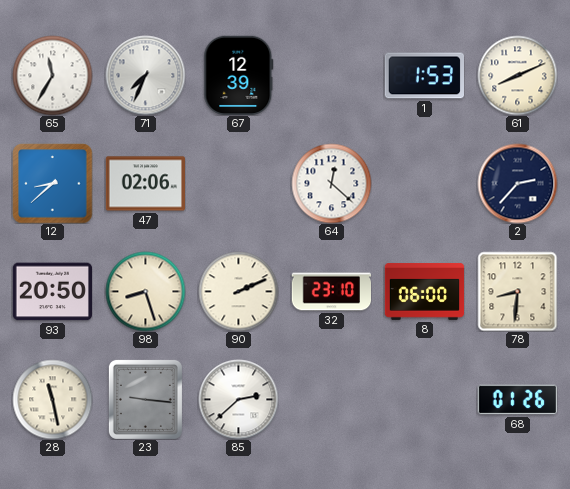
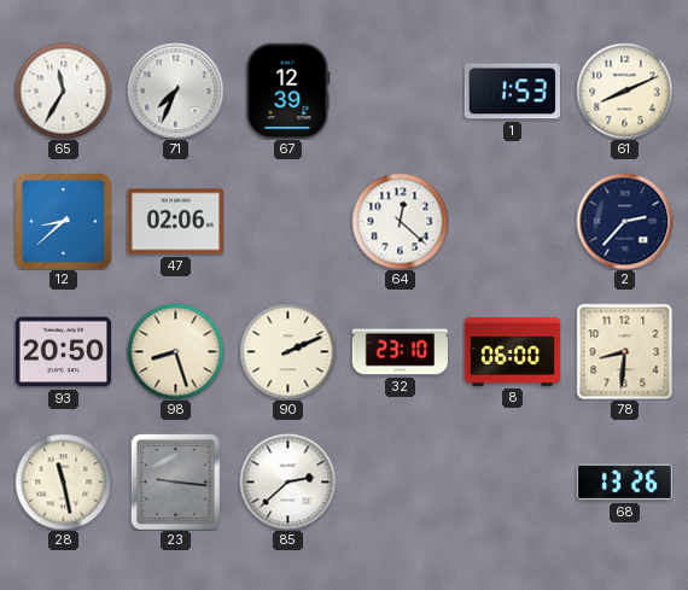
68: 01:26 -> 13:26
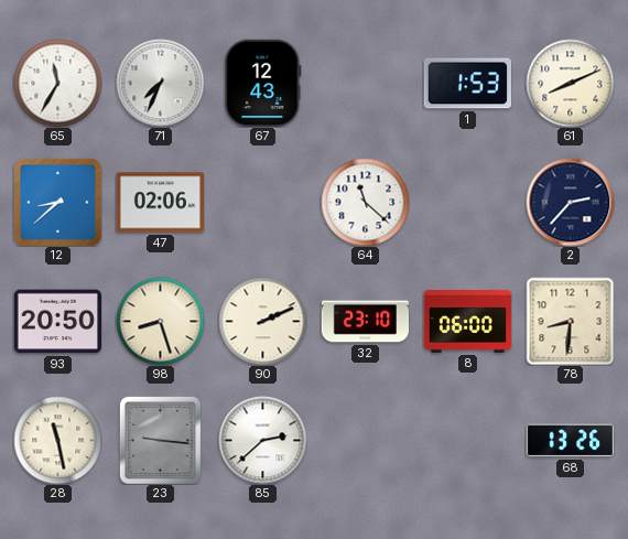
67: 12:39 -> 12:43
64: 12:22 -> 11:22
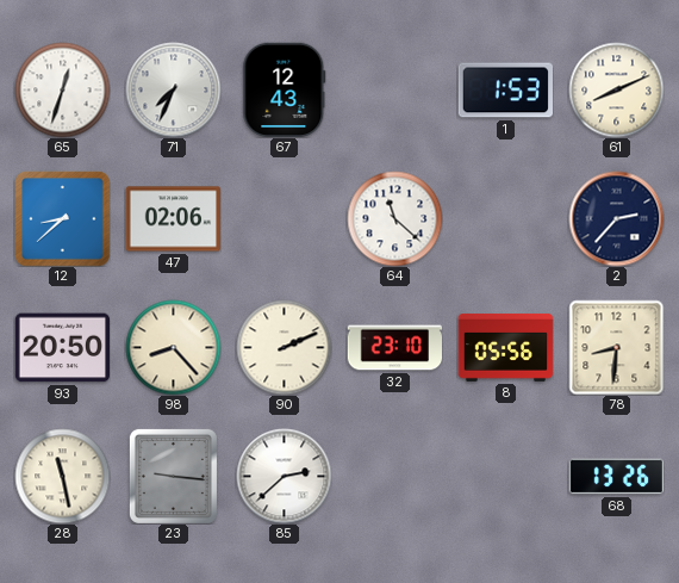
65: 11:35 -> 12:33
98: 8:27 -> 8:23
8: 06:00 -> 05:56
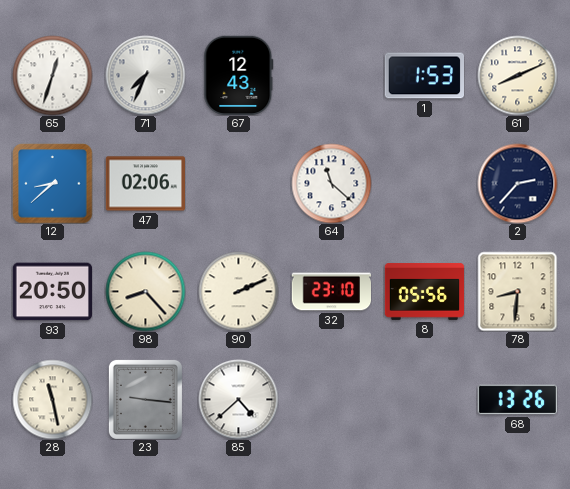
85: 2:38 -> 4:38
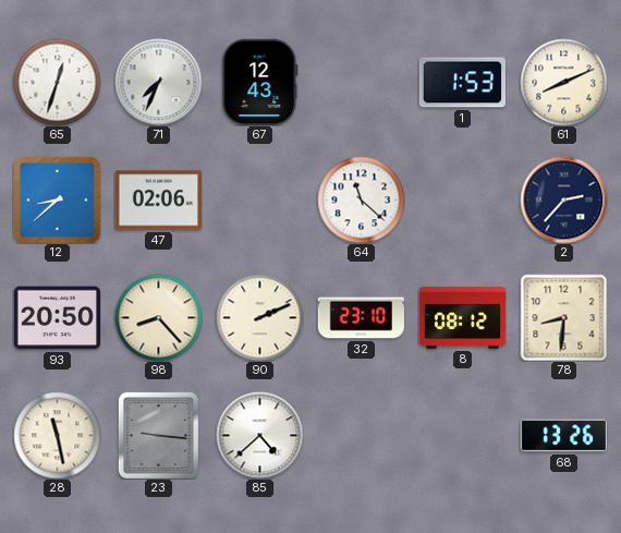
8: 05:56 -> 08:12
